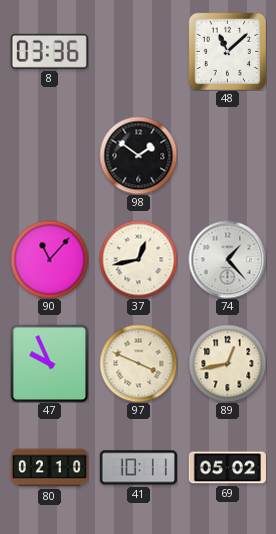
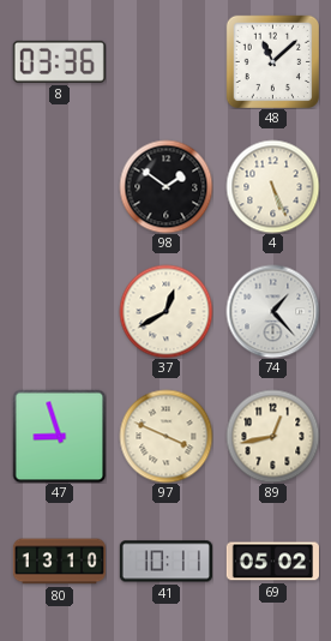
4: none -> 5:26
90: 11:07 -> none
37: 12:43 -> 12:40
47: 9:56 -> 8:57
80: 02:10 -> 13:10
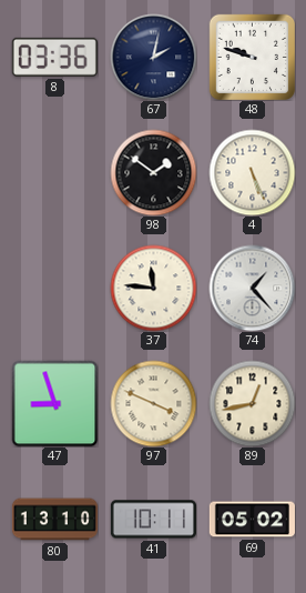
67: none -> 2:02
48: 11:08 -> 9:48
37: 12:40 -> 11:46
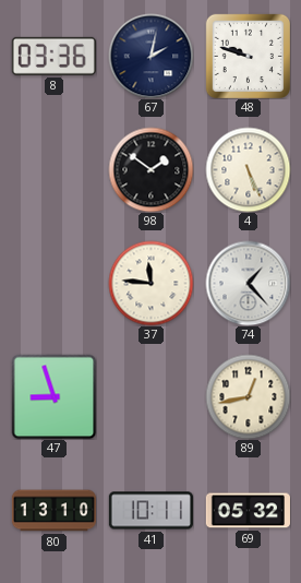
97: 3:49 -> none
69: 05:02 -> 05:32
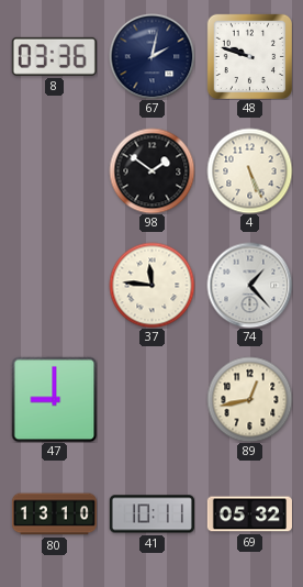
47: 8:57 -> 9:00
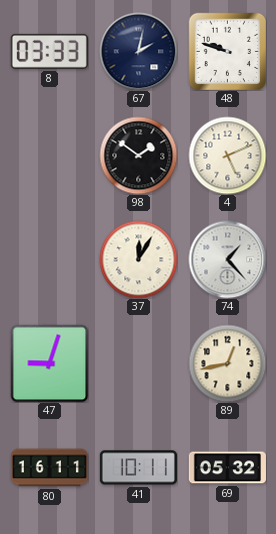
8: 03:36 -> 03:33
4: 5:26 -> 5:11
37: 11:46 -> 12:05
47: 9:00 -> 9:03
80: 13:10 -> 16:11
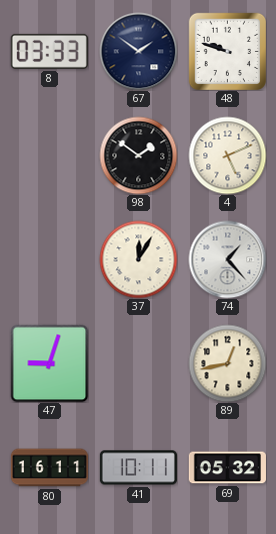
67: 2:02 -> 1:51
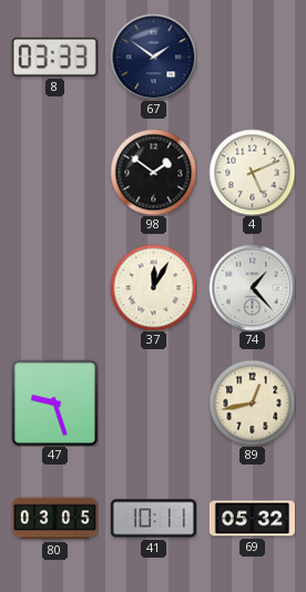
48: 9:48 -> none
47: 9:03 -> 9:27
80: 16:11 -> 03:05
